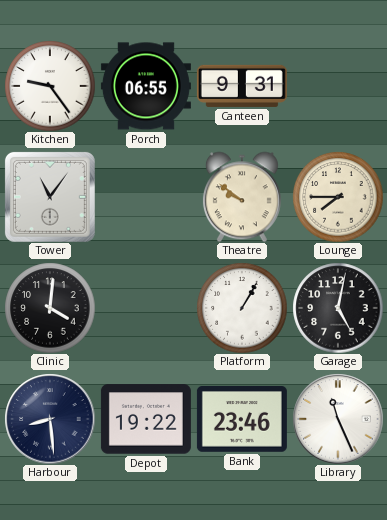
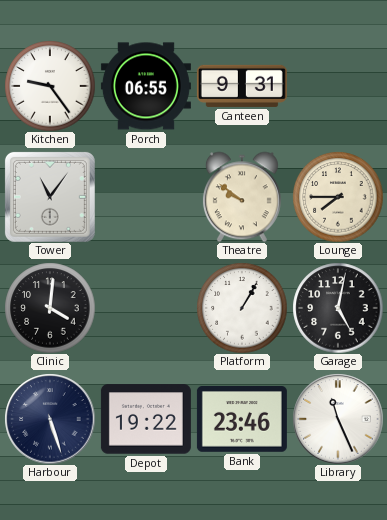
Harbour: 8:29 -> 5:27
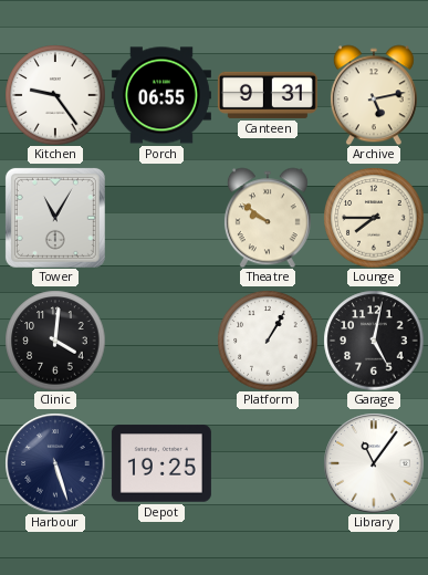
Archive: none -> 5:13
Tower: 11:06 -> 11:05
Depot: 19:22 -> 19:25
Bank: 23:46 -> none
Library: 11:26 -> 11:06
